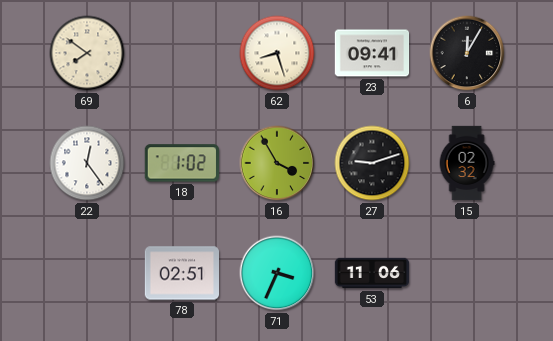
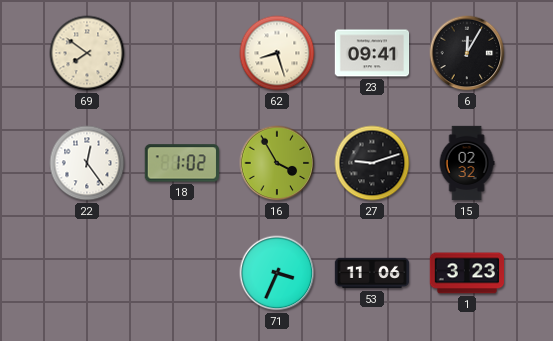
78: 02:51 -> none
1: none -> 3:23
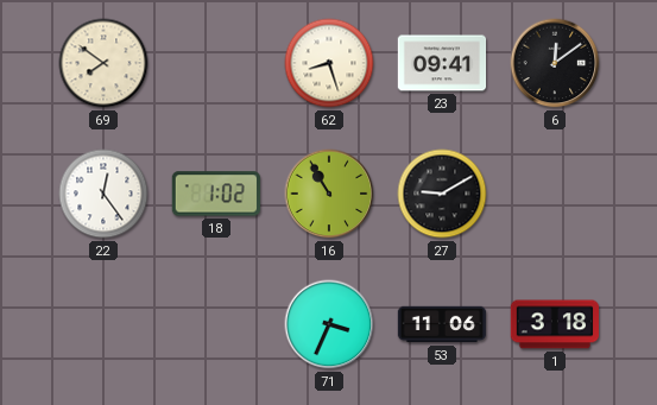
6: 12:05 -> 12:09
16: 3:55 -> 10:55
27: 9:12 -> 9:10
15: 02:32 -> none
1: 3:23 -> 3:18
